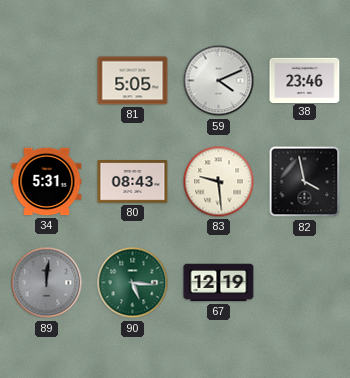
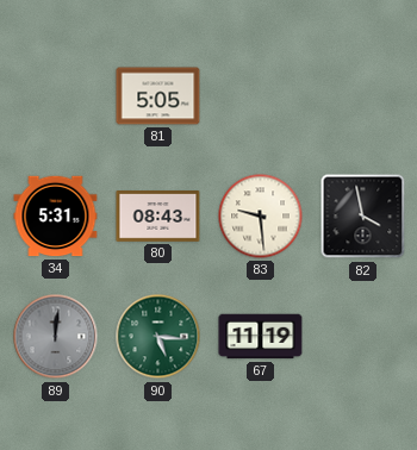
59: 4:11 -> none
38: 23:46 -> none
67: 12:19 -> 11:19
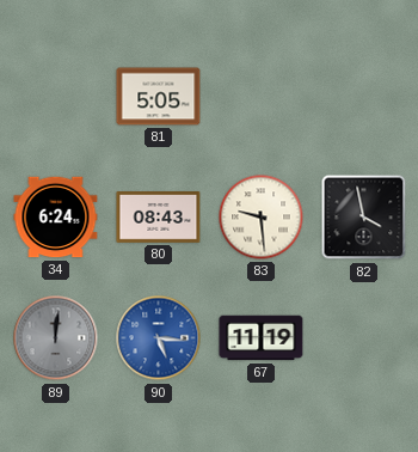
34: 5:31 -> 6:24
90 dial: green -> blue
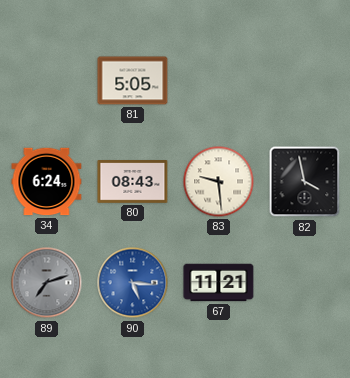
89: 12:01 -> 7:12
67: 11:19 -> 11:21
